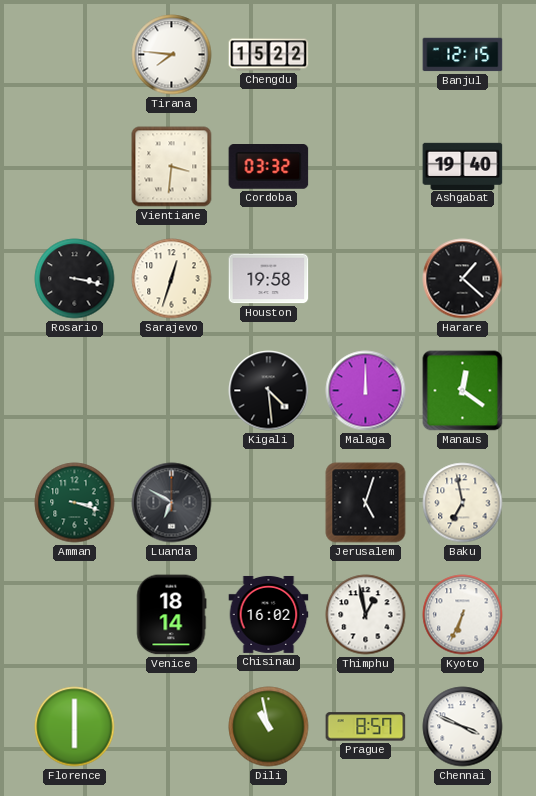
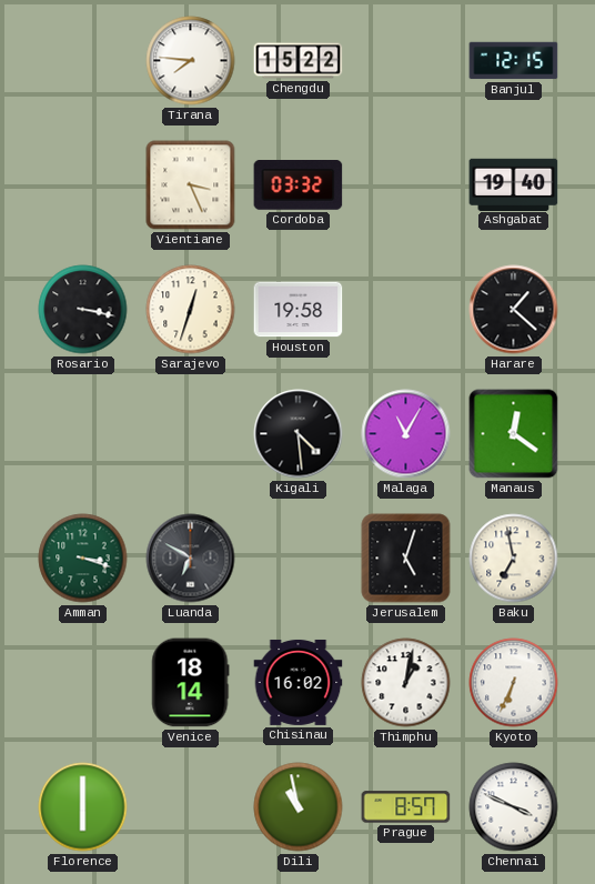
Vientiane: 3:31 -> 3:26
Malaga: 12:00 -> 11:05
Thimphu: 12:58 -> 1:02
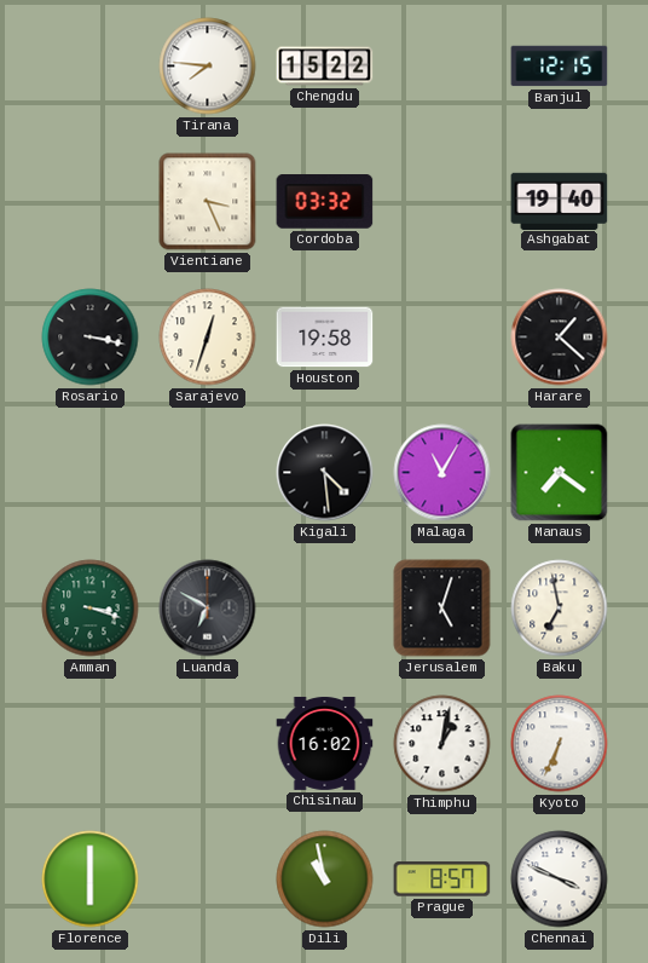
Manaus: 12:21 -> 7:21
Venice: 18:14 -> none
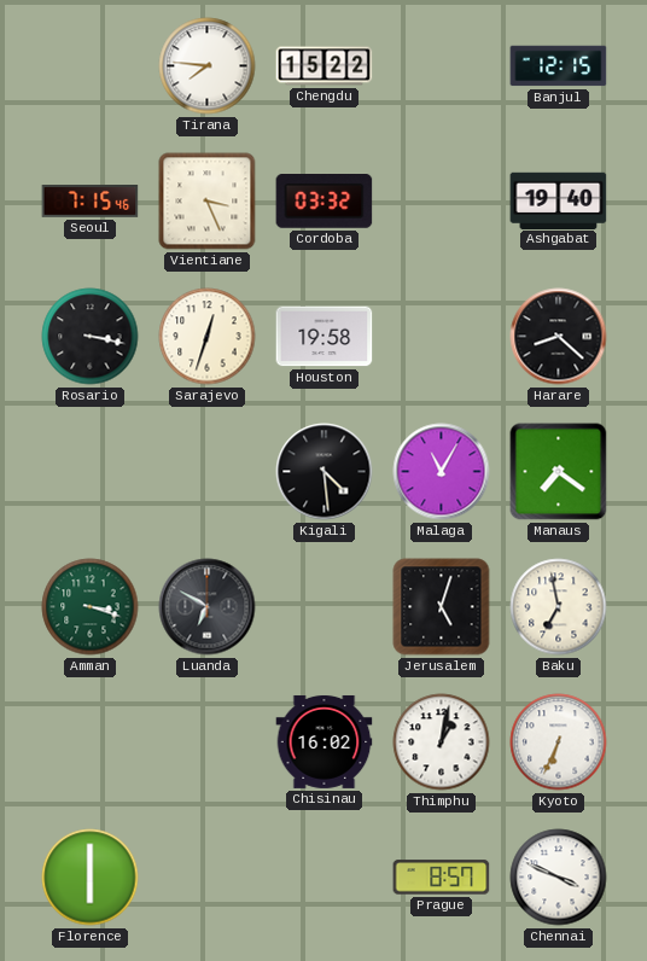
Seoul: none -> 7:15
Harare: 1:22 -> 8:22
Dili: 10:58 -> none
